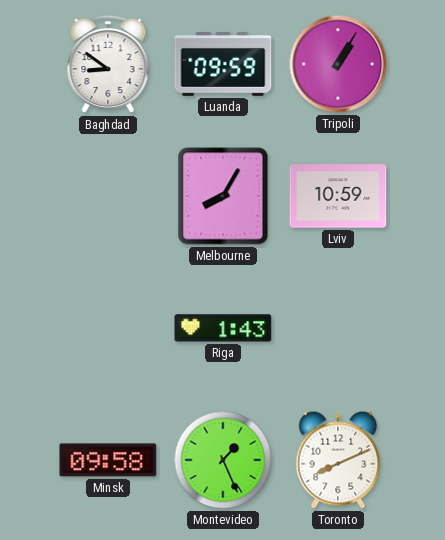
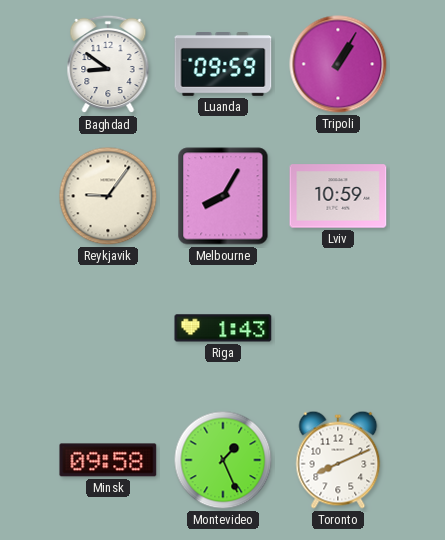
Reykjavik: none -> 9:06
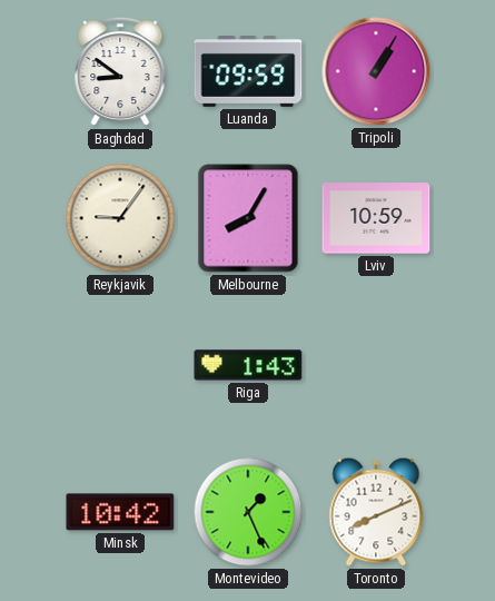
Minsk: 09:58 -> 10:42
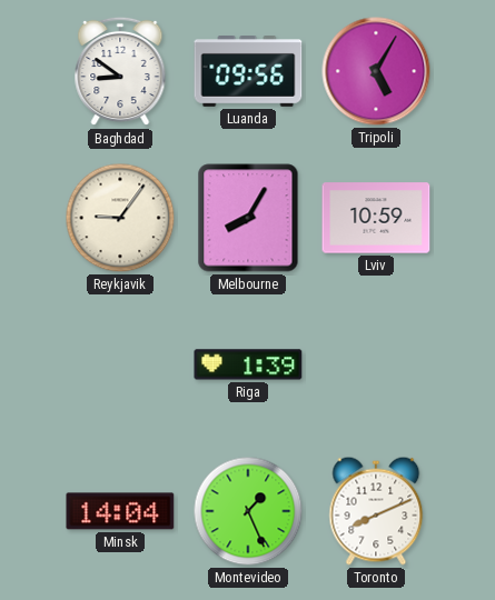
Luanda: 09:59 -> 09:56
Tripoli: 1:05 -> 5:05
Riga: 1:43 -> 1:39
Minsk: 10:42 -> 14:04
